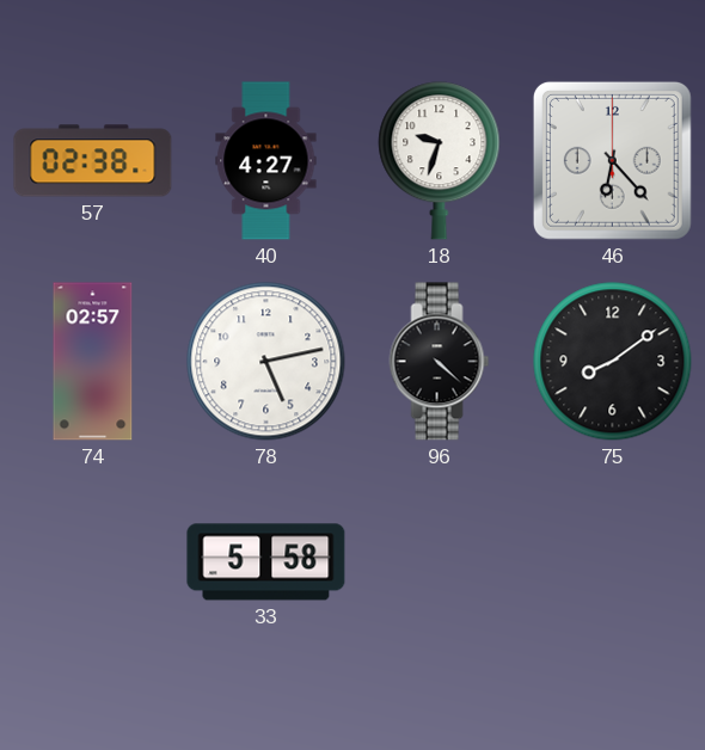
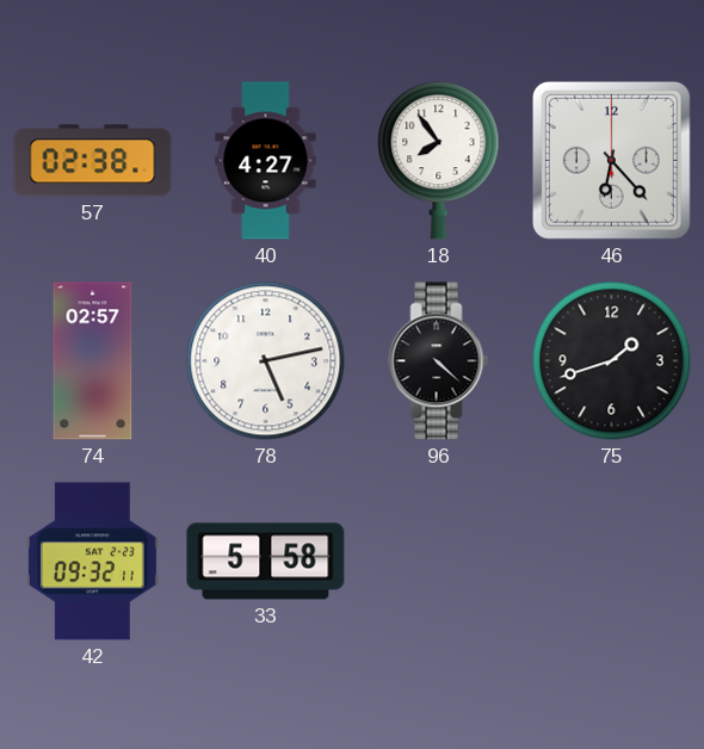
18: 9:33 -> 7:54
75: 8:09 -> 1:42
42: none -> 09:32
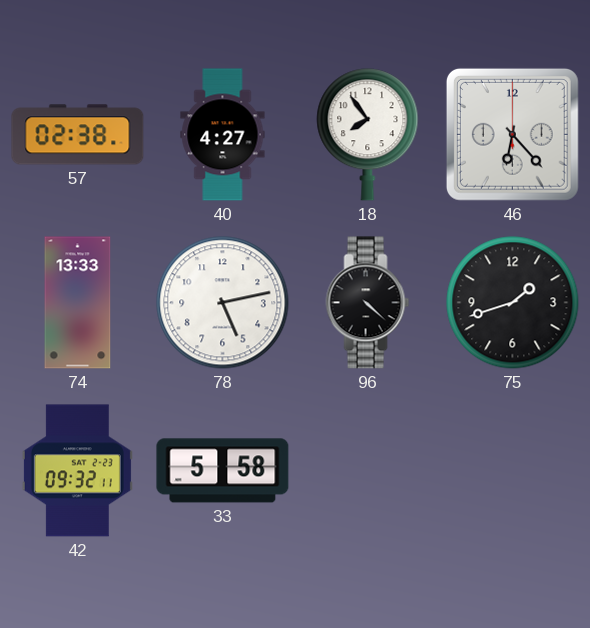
74: 02:57 -> 13:33
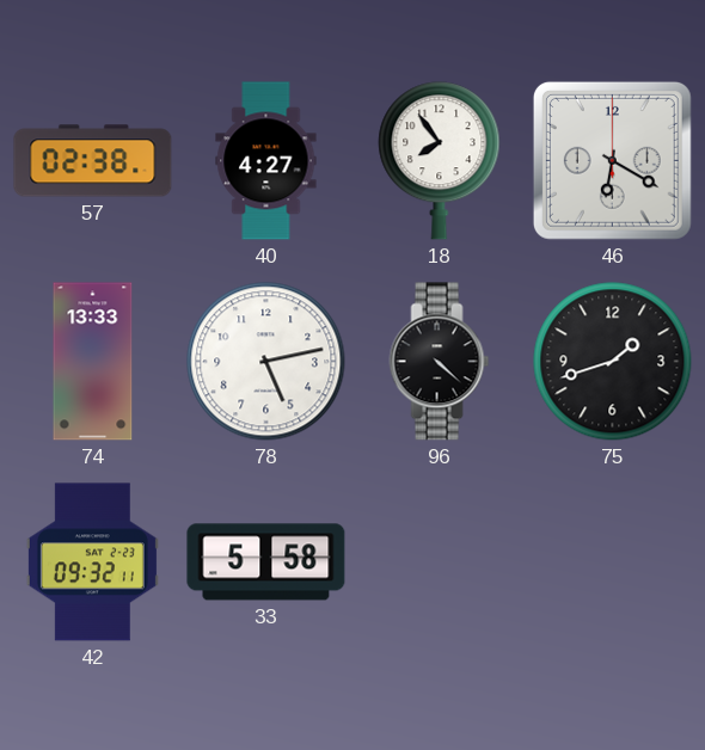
46: 6:23 -> 6:20
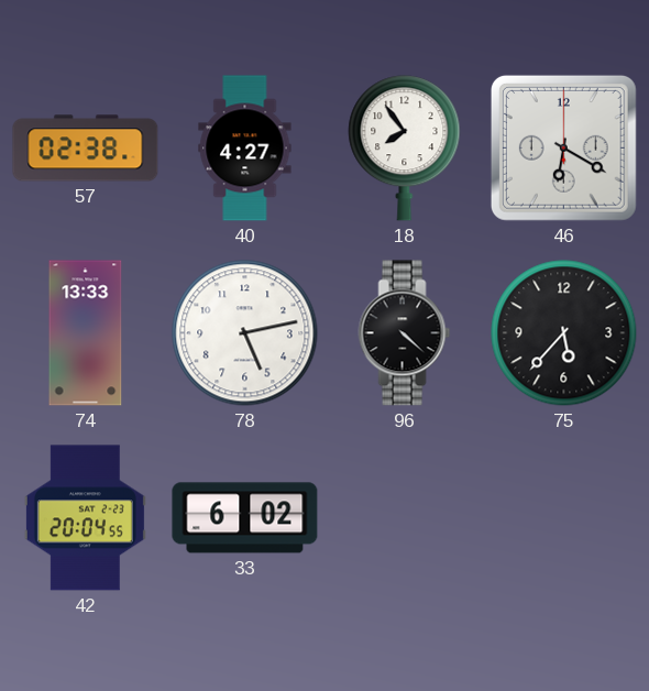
75: 1:42 -> 5:37
42: 09:32 -> 20:04
33: 5:58 -> 6:02
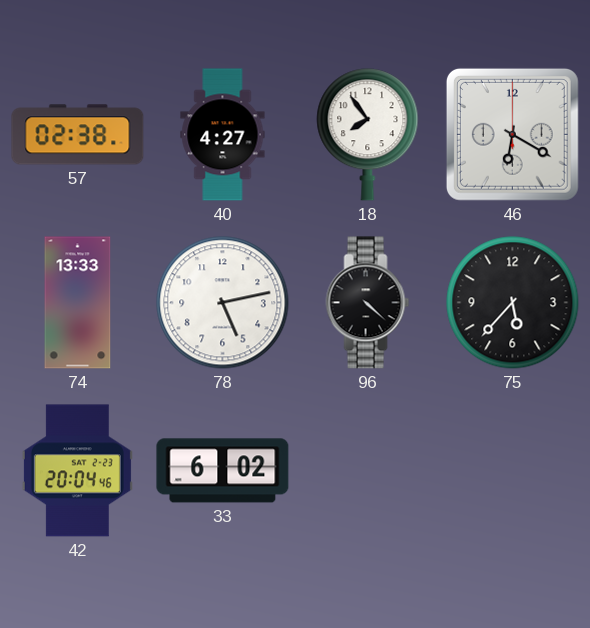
42: 20:04:55 -> 20:04:46
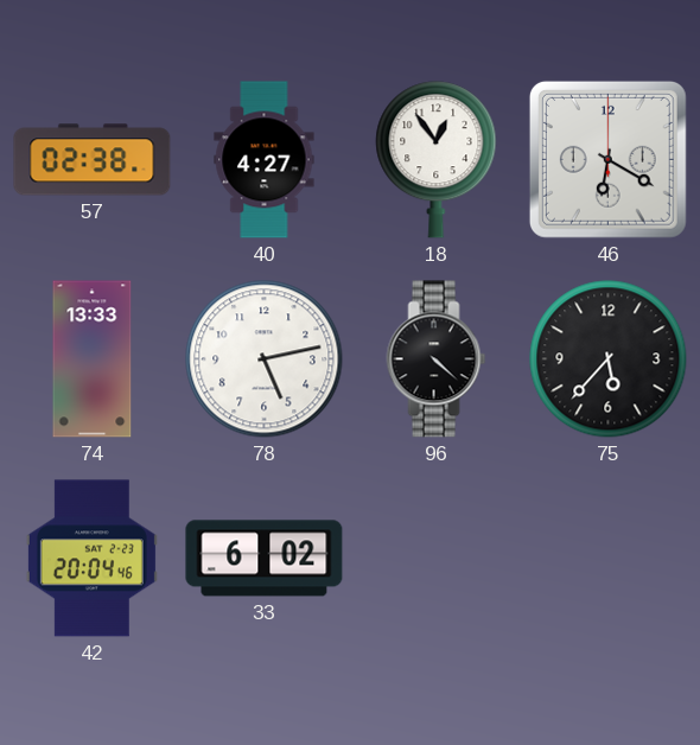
18: 7:54 -> 12:54
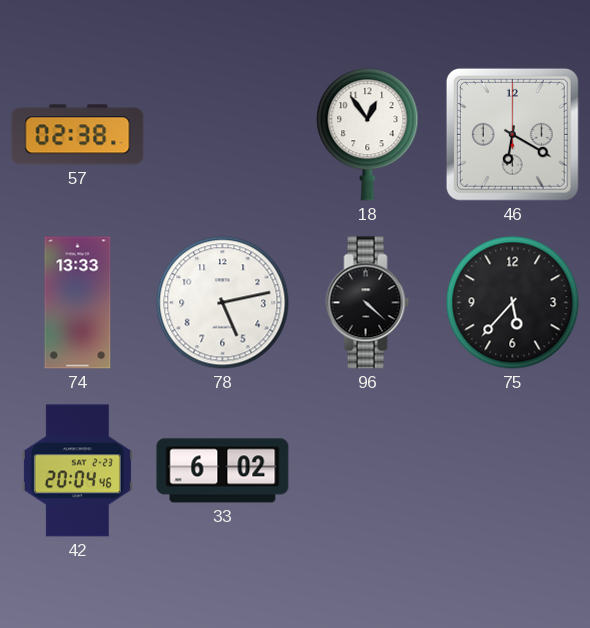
40: 4:27 -> none
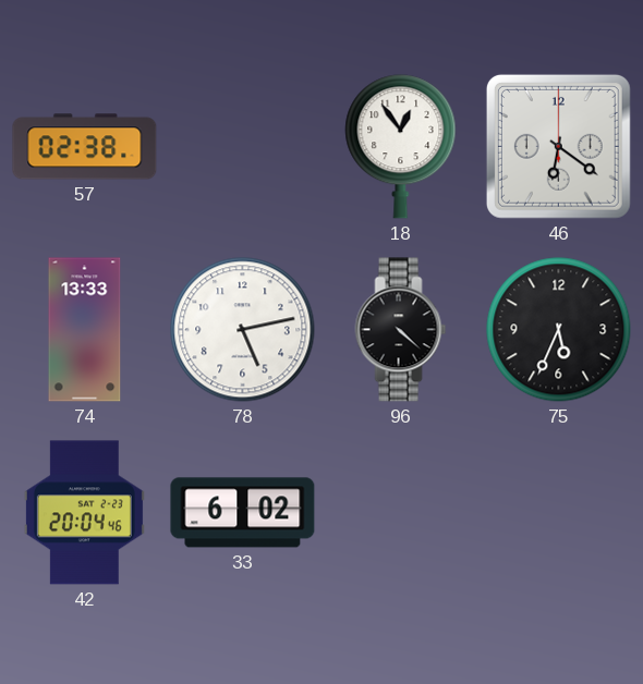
46: 6:20 -> 6:21
75: 5:37 -> 5:34
